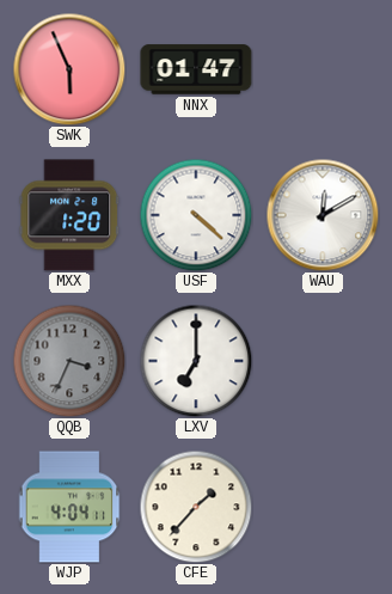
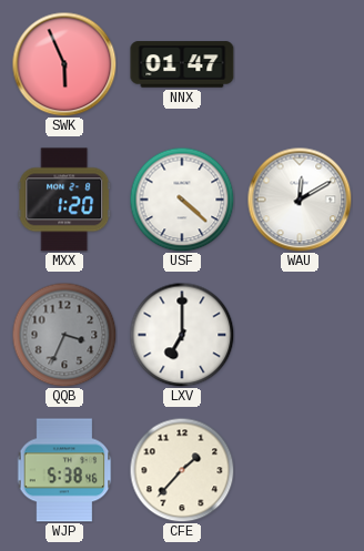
WJP: 4:04 -> 5:38
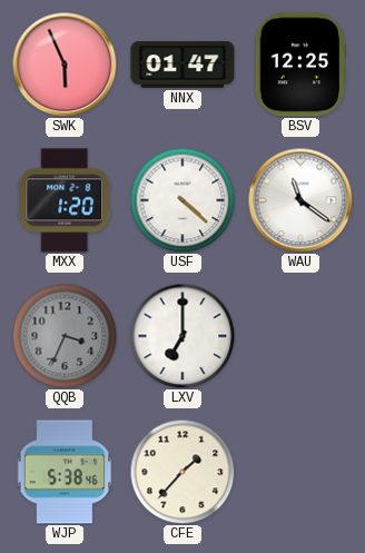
BSV: none -> 12:25
WAU: 12:10 -> 11:21
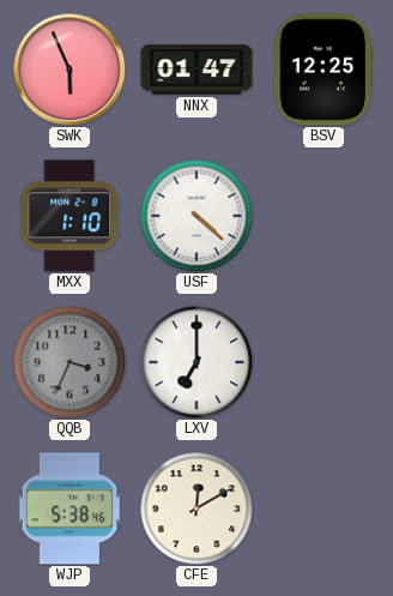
MXX: 1:20 -> 1:10
WAU: 11:21 -> none
CFE: 1:37 -> 12:10
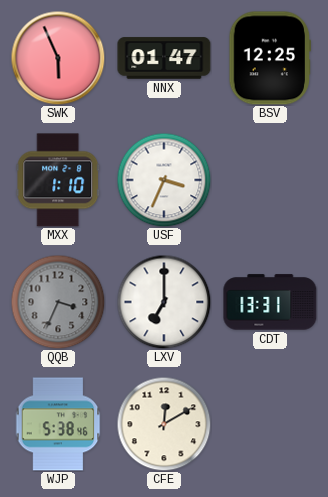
USF: 4:22 -> 3:34
CDT: none -> 13:31
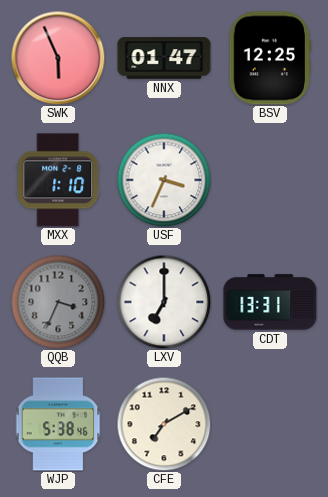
CFE: 12:10 -> 7:10
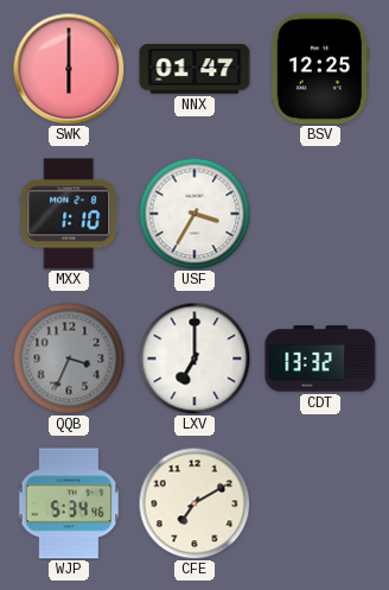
SWK: 5:56 -> 6:00
USF: 3:34 -> 3:35
CDT: 13:31 -> 13:32
WJP: 5:38 -> 5:34
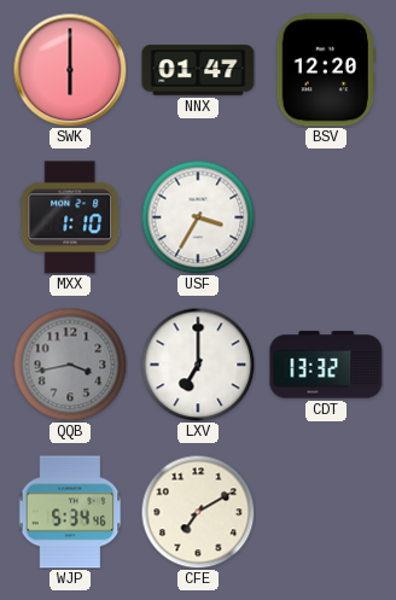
BSV: 12:25 -> 12:20
QQB: 3:34 -> 3:43
